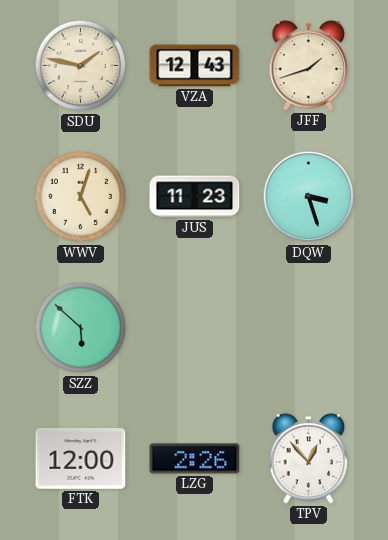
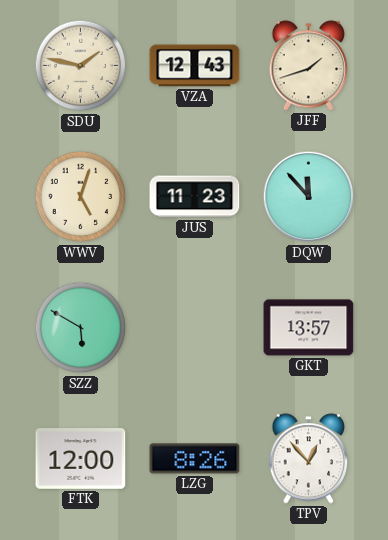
DQW: 3:27 -> 11:53
SZZ: 5:52 -> 5:50
GKT: none -> 13:57
LZG: 2:26 -> 8:26
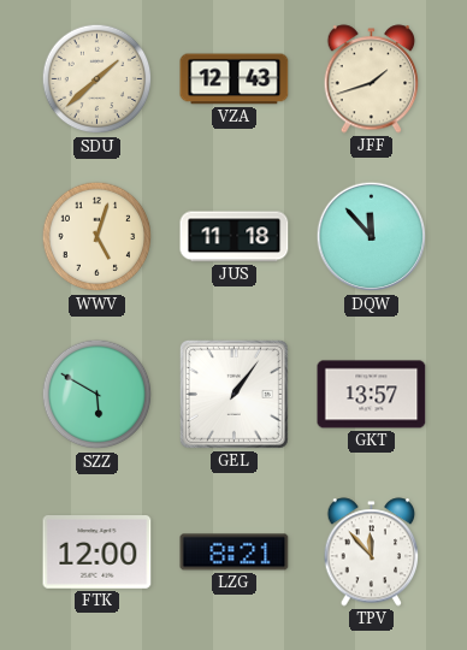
SDU: 1:47 -> 1:38
JUS: 11:23 -> 11:18
GEL: none -> 1:06
LZG: 8:26 -> 8:21
TPV: 12:53 -> 11:53
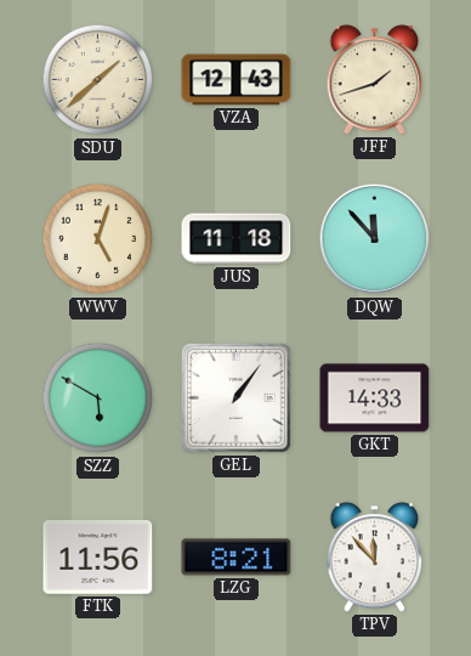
GKT: 13:57 -> 14:33
FTK: 12:00 -> 11:56
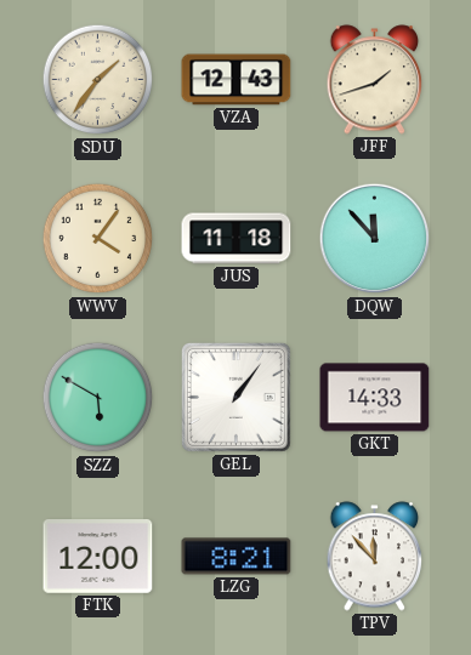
SDU: 1:38 -> 1:36
WWV: 5:03 -> 4:06
FTK: 11:56 -> 12:00
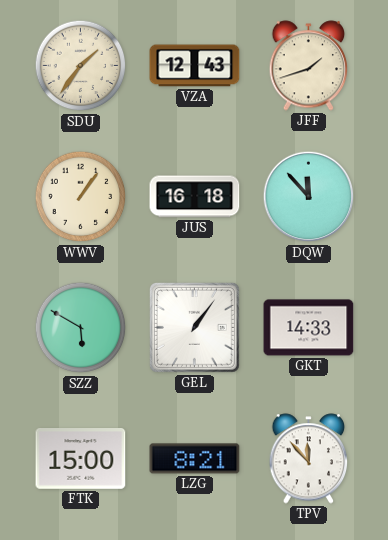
WWV: 4:06 -> 1:06
JUS: 11:18 -> 16:18
FTK: 12:00 -> 15:00
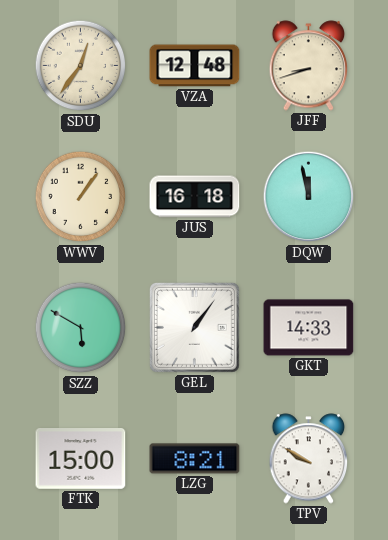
SDU: 1:36 -> 12:36
VZA: 12:43 -> 12:48
JFF: 1:42 -> 8:42
DQW: 11:53 -> 11:58
TPV: 11:53 -> 9:50
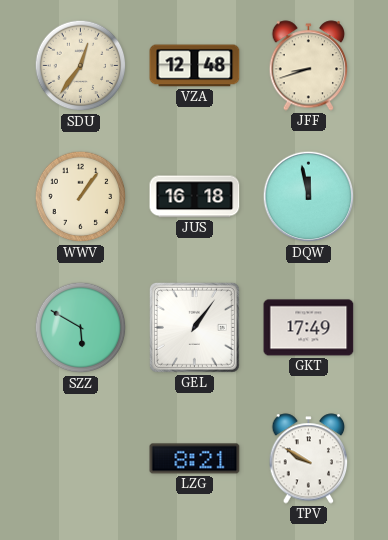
GKT: 14:33 -> 17:49
FTK: 15:00 -> none
